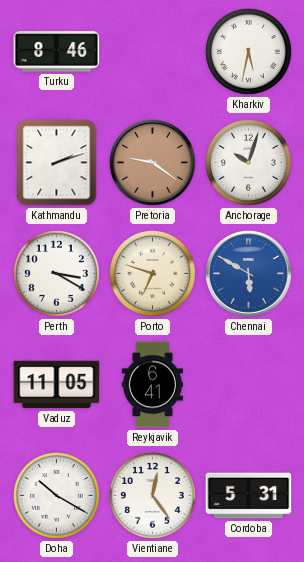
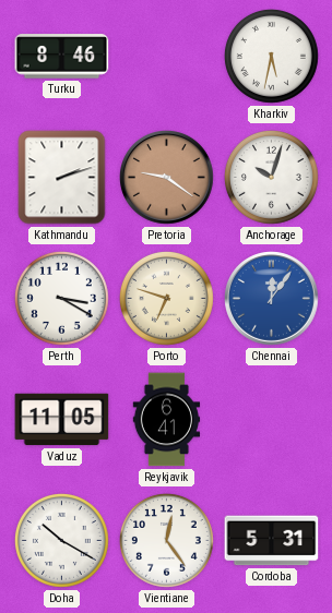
Chennai: 5:50 -> 12:06
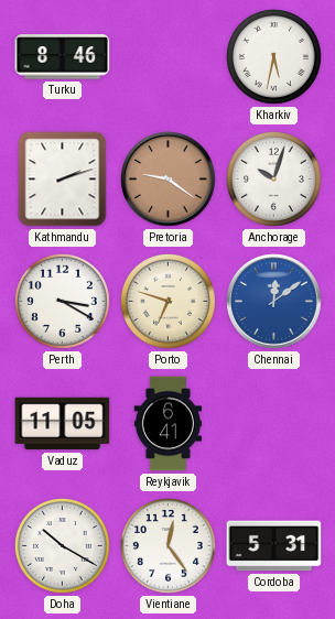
Chennai: 12:06 -> 12:09
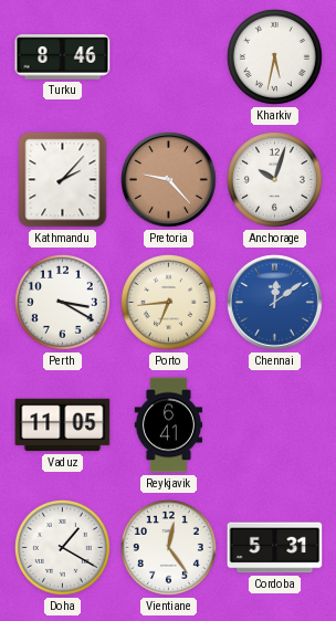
Kathmandu: 2:12 -> 2:07
Pretoria: 9:21 -> 9:23
Porto: 6:48 -> 6:44
Doha: 10:20 -> 1:20
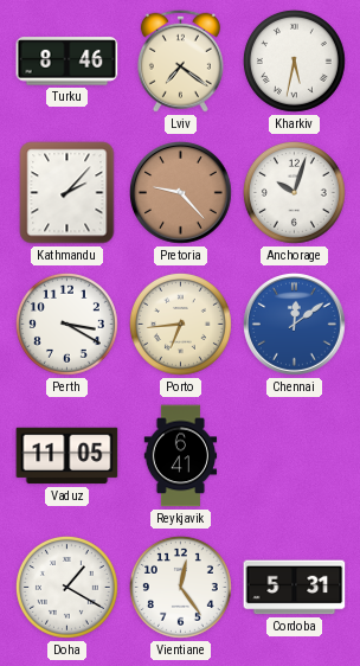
Lviv: none -> 7:21
